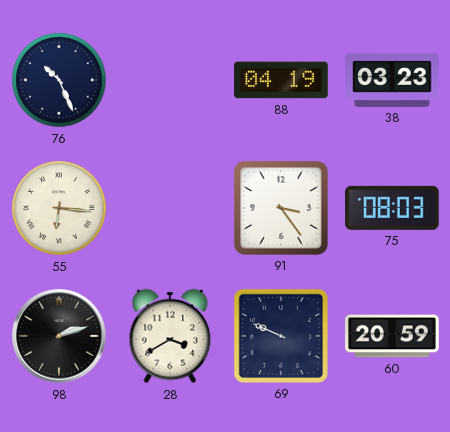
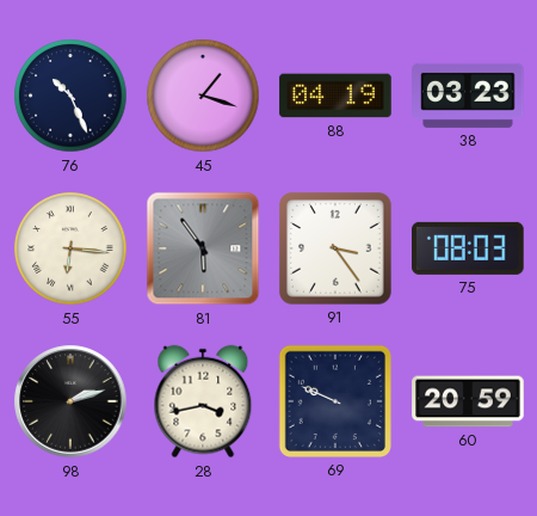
45: none -> 1:18
81: none -> 5:54
28: 3:40 -> 3:43
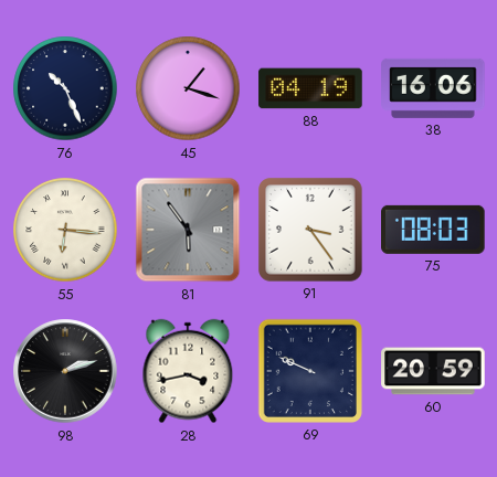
38: 03:23 -> 16:06
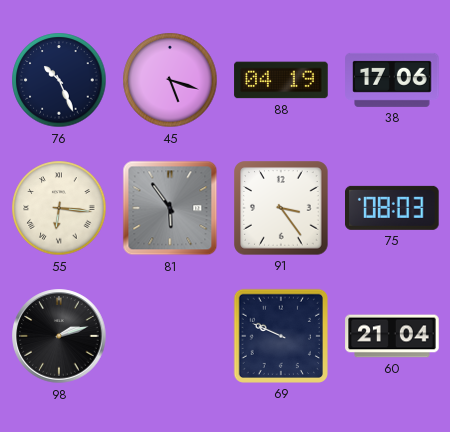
45: 1:18 -> 5:18
38: 16:06 -> 17:06
28: 3:43 -> none
60: 20:59 -> 21:04
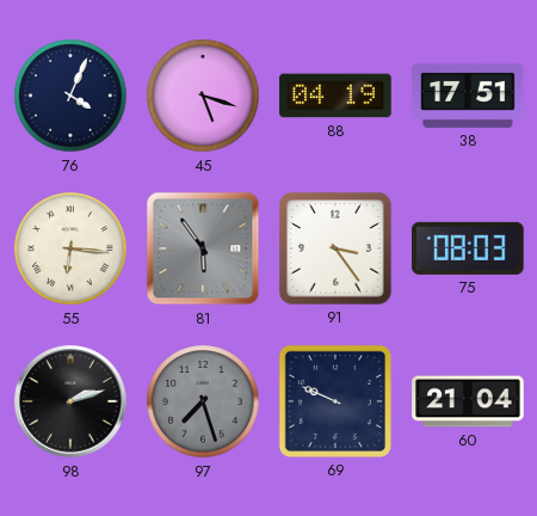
76: 10:26 -> 4:04
38: 17:06 -> 17:51
97: none -> 7:27
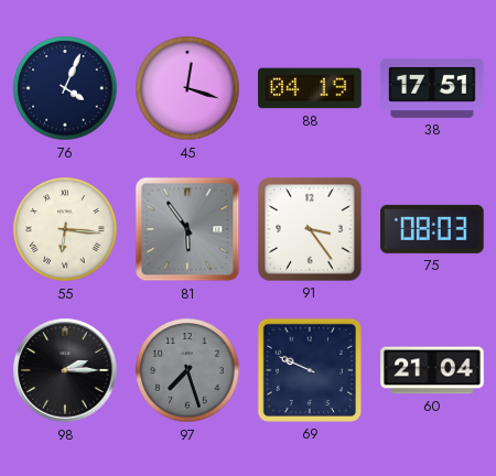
45: 5:18 -> 12:18
98: 2:12 -> 2:15
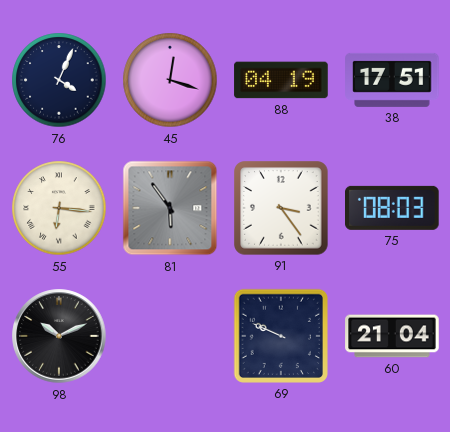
98: 2:15 -> 10:11
97: 7:27 -> none
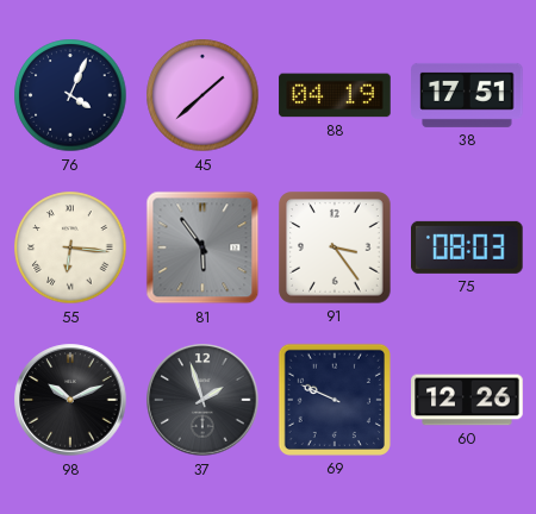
45: 12:18 -> 1:38
37: none -> 1:57
60: 21:04 -> 12:26
